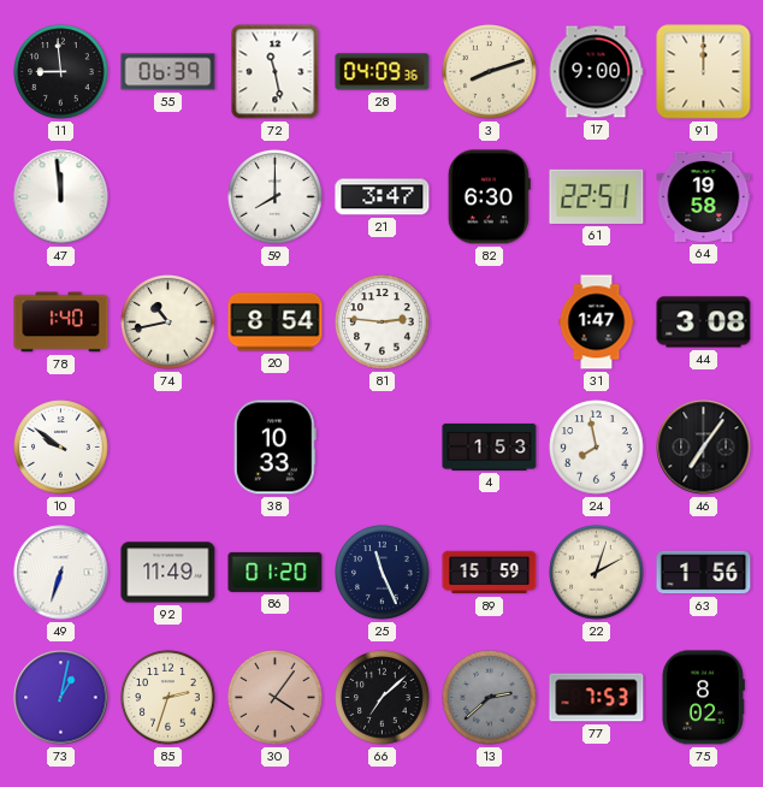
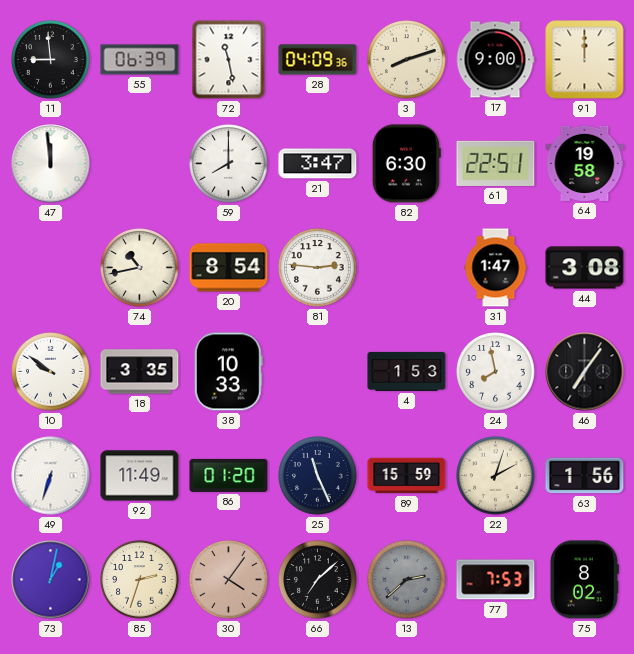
78: 1:40 -> none
18: none -> 3:35
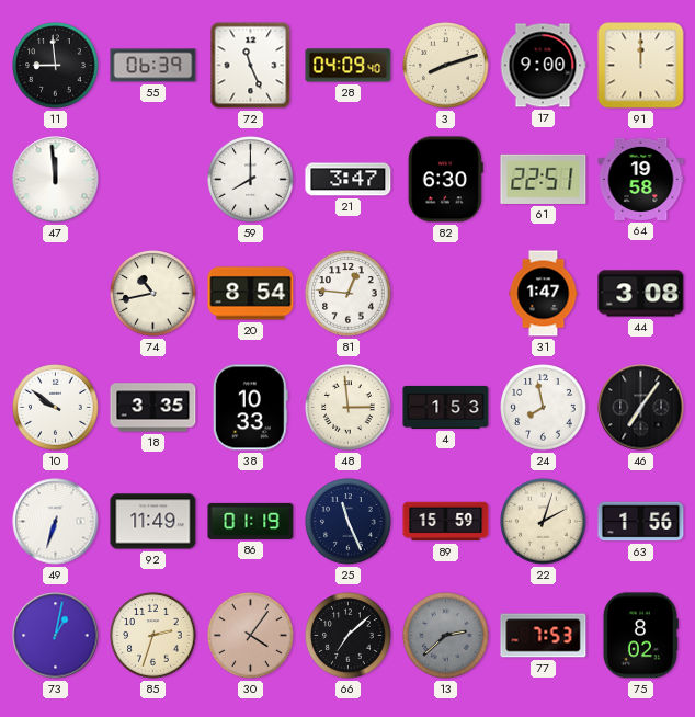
72: 11:28 -> 11:26
28: 04:09:36 -> 04:09:40
81: 2:46 -> 12:46
48: none -> 2:59
86: 01:20 -> 01:19
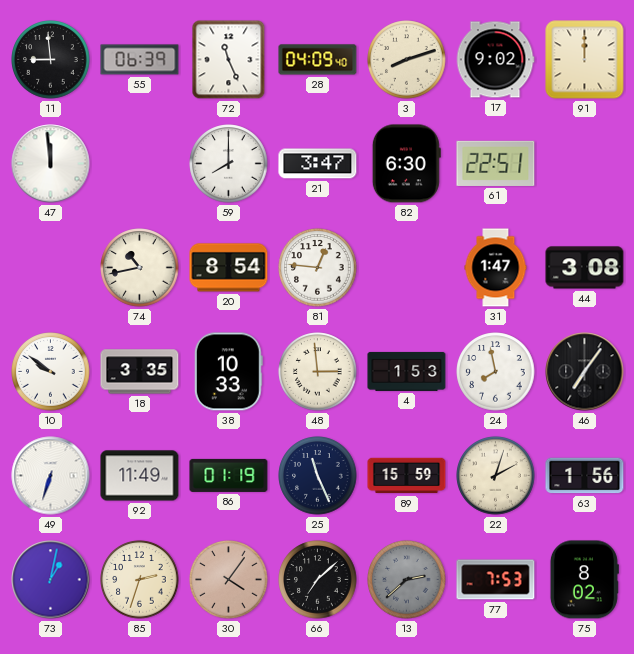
17: 9:00 -> 9:02
64: 19:58 -> none
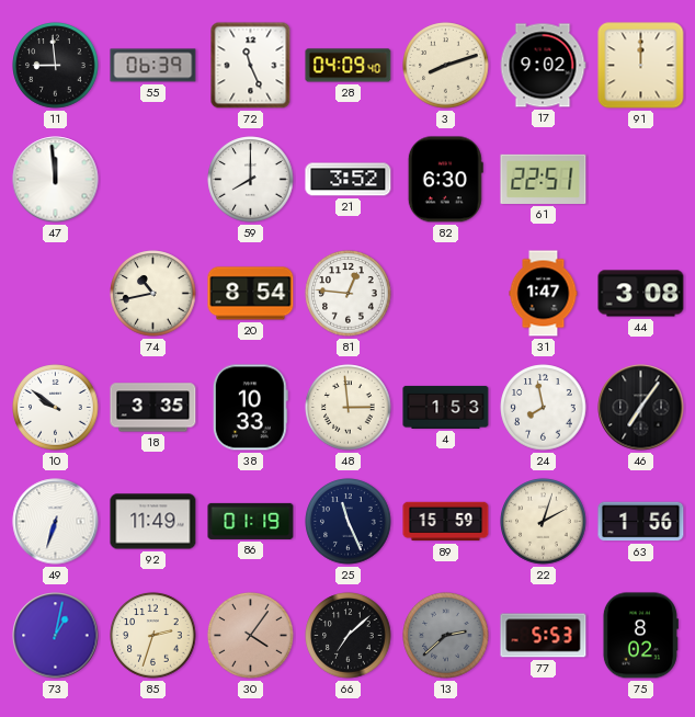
21: 3:47 -> 3:52
77: 7:53 -> 5:53
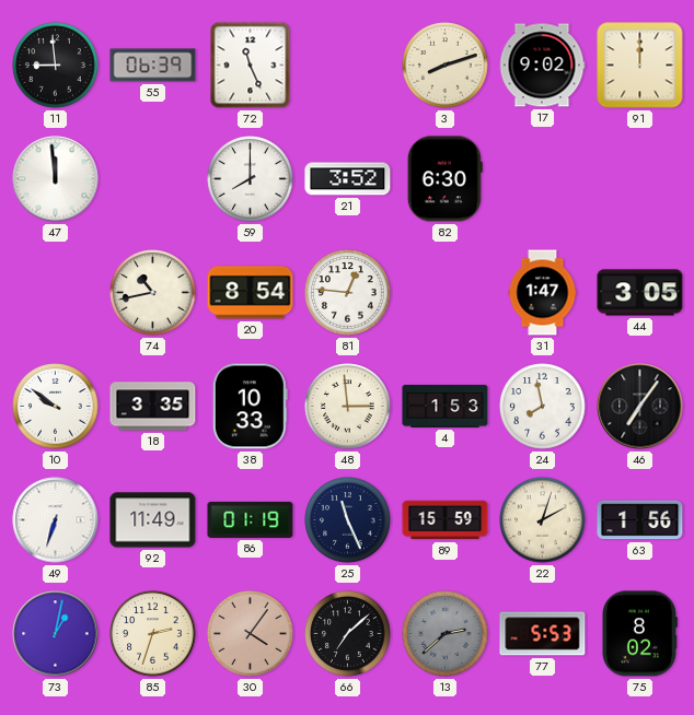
28: 04:09 -> none
61: 22:51 -> none
44: 3:08 -> 3:05
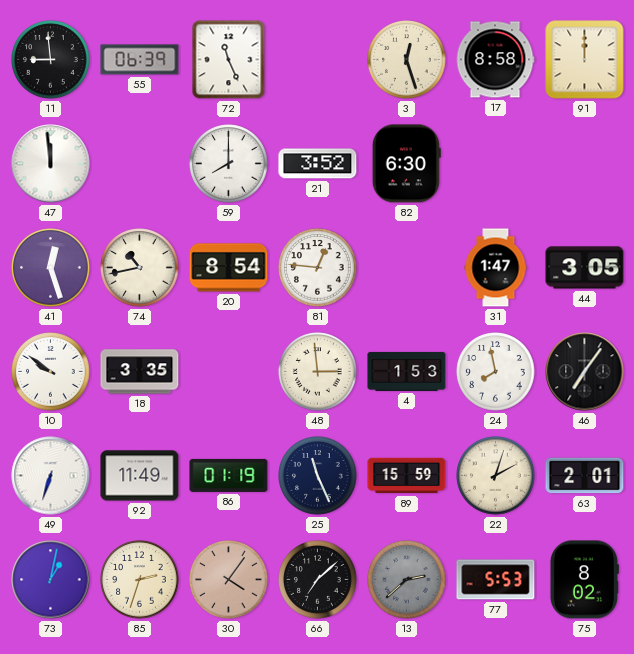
3: 8:12 -> 12:27
17: 9:02 -> 8:58
41: none -> 12:27
38: 10:33 -> none
63: 1:56 -> 2:01
